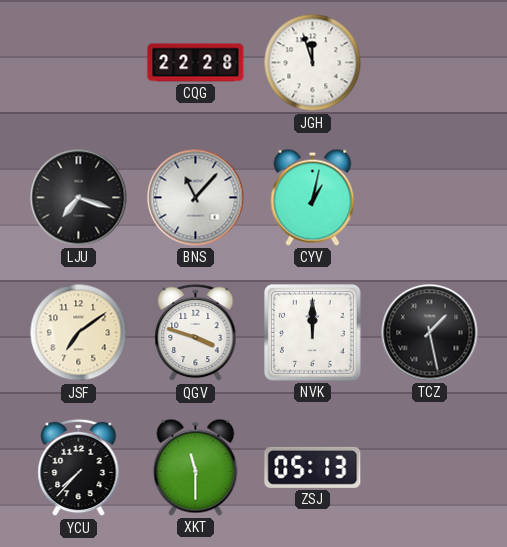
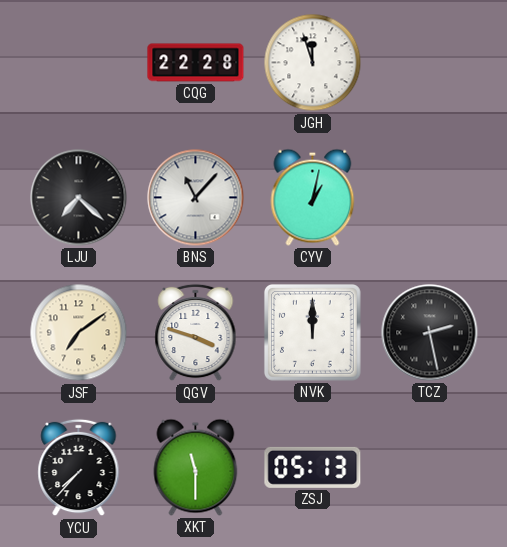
LJU: 7:18 -> 7:22
TCZ: 1:28 -> 2:28
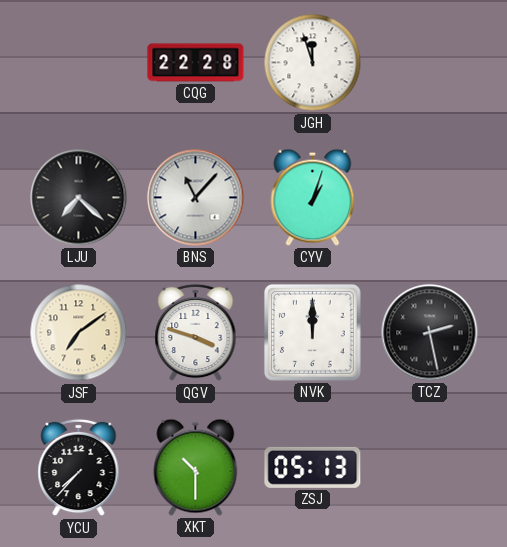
CYV: 1:02 -> 1:03
XKT: 11:30 -> 10:30
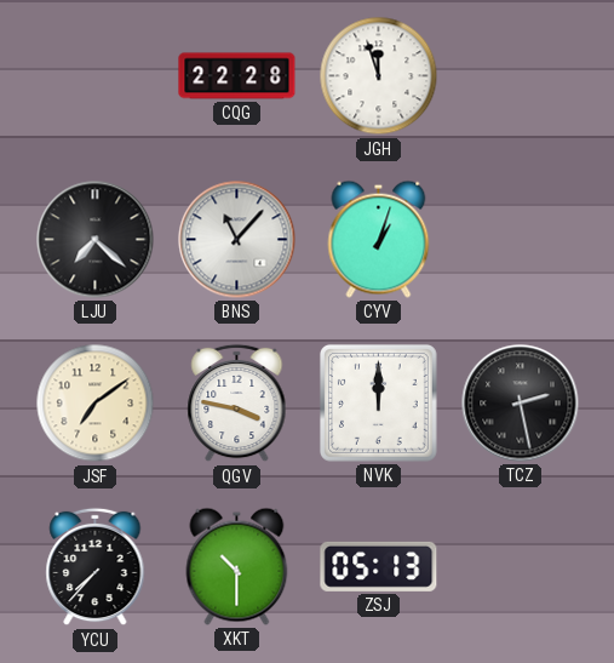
QGV: 3:48 -> 3:47
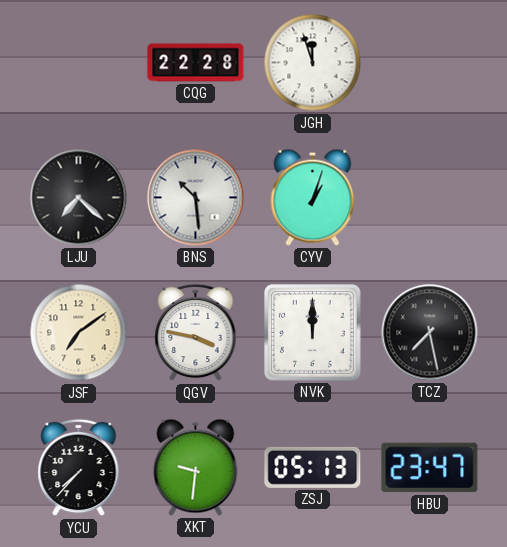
BNS: 11:07 -> 10:29
TCZ: 2:28 -> 7:28
XKT: 10:30 -> 9:31
HBU: none -> 23:47
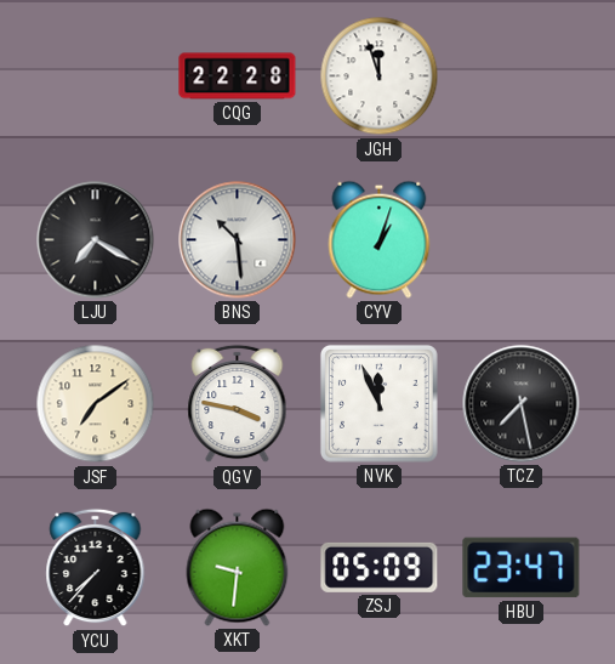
LJU: 7:22 -> 7:20
NVK: 12:00 -> 11:56
ZSJ: 05:13 -> 05:09
